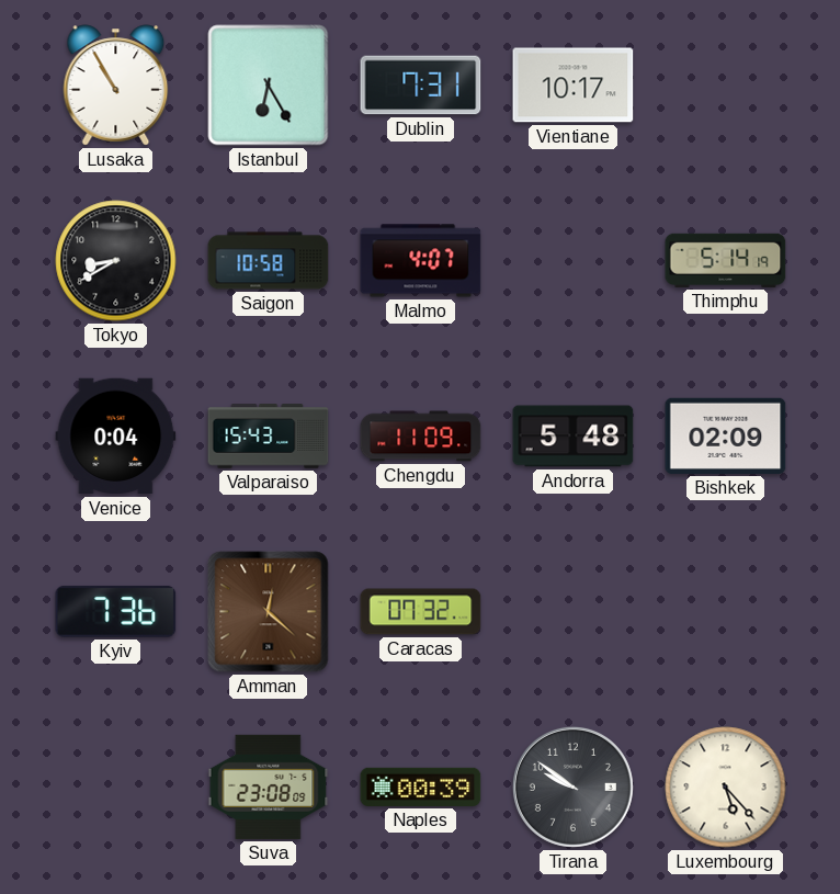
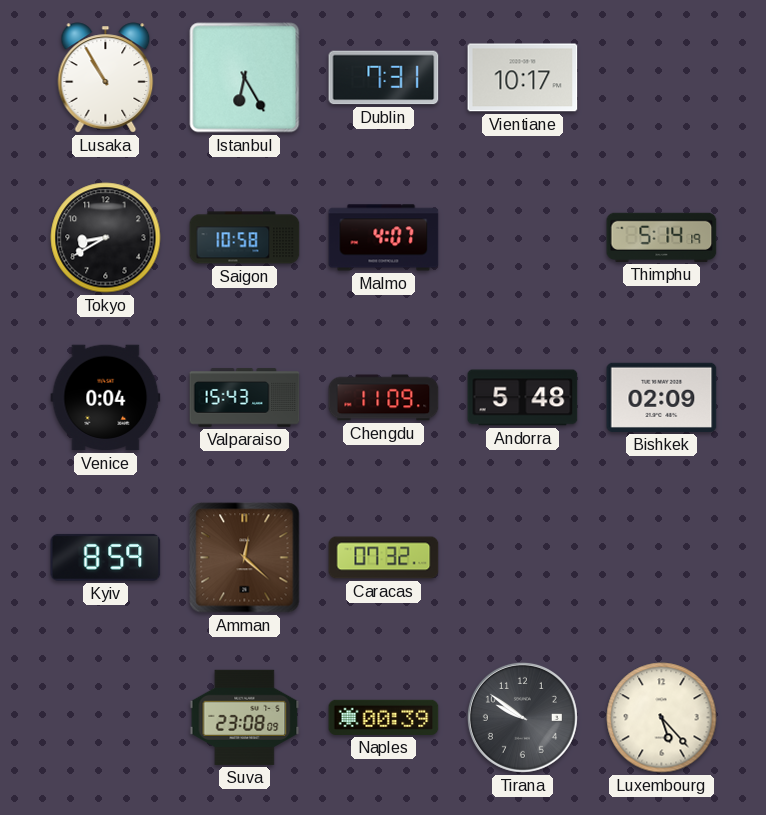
Kyiv: 7:36 -> 8:59
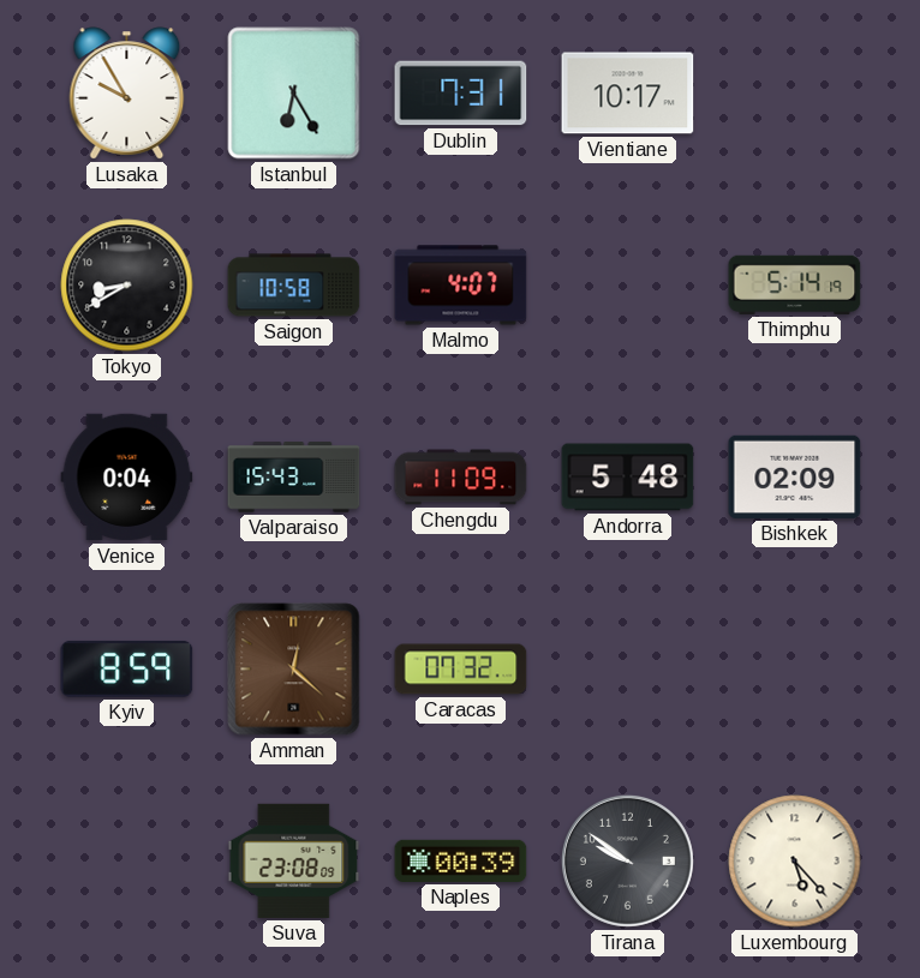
Lusaka: 10:55 -> 9:55
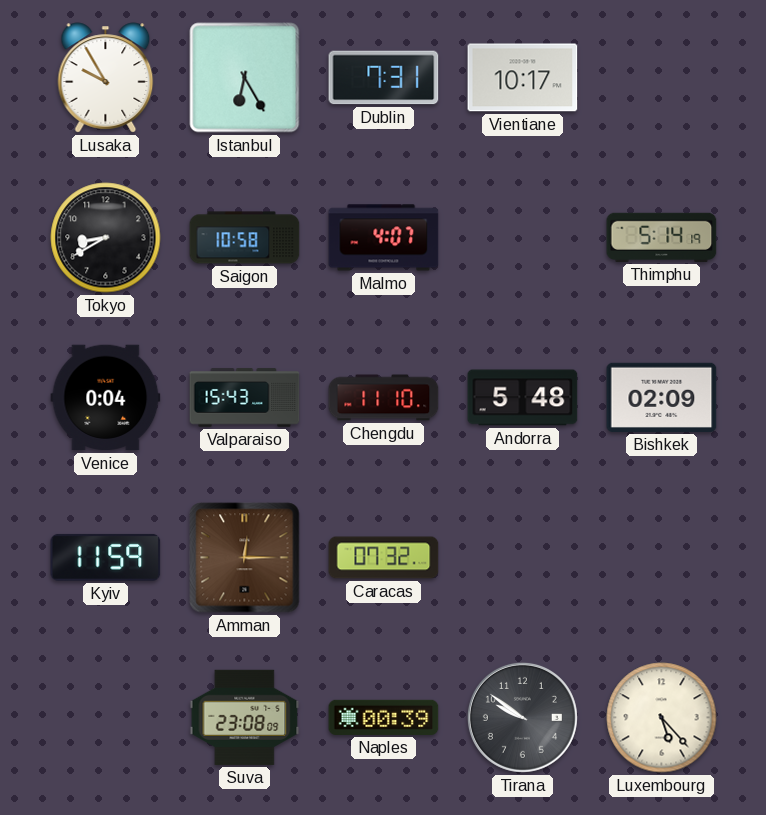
Chengdu: 11:09 -> 11:10
Kyiv: 8:59 -> 11:59
Amman: 12:22 -> 12:15
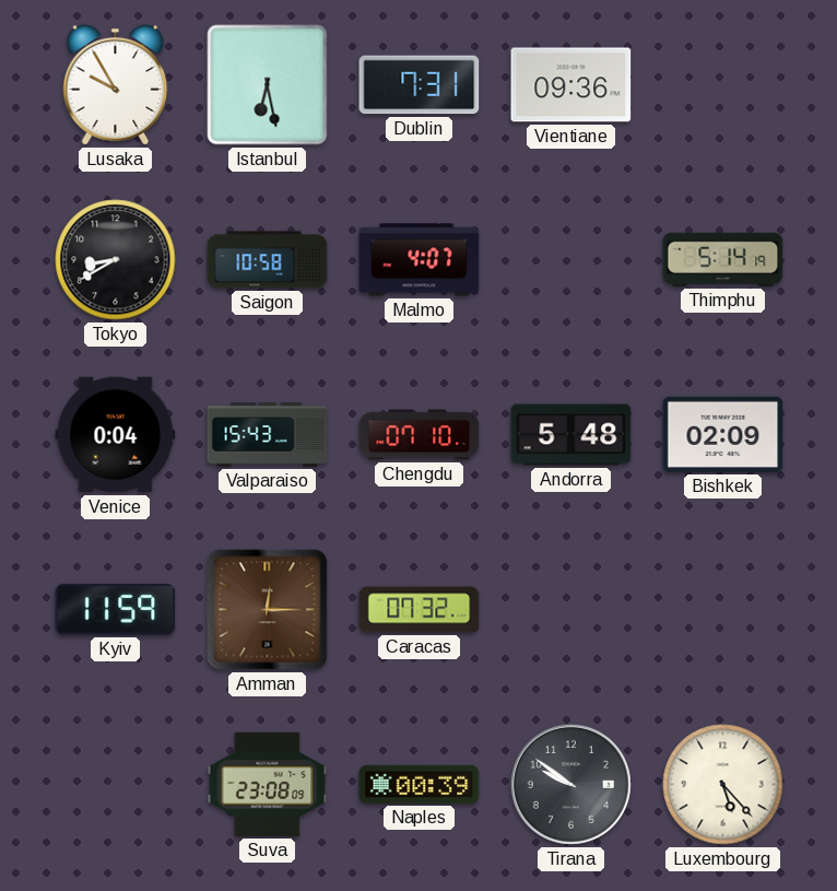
Istanbul: 6:25 -> 6:28
Vientiane: 10:17 -> 09:36
Chengdu: 11:10 -> 07:10
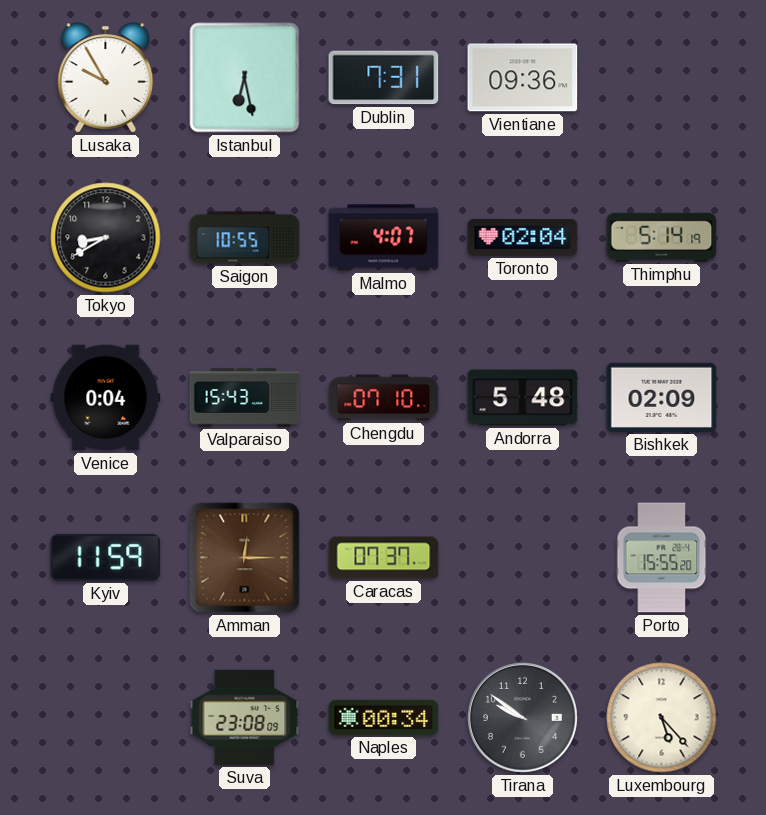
Saigon: 10:58 -> 10:55
Toronto: none -> 02:04
Caracas: 07:32 -> 07:37
Porto: none -> 15:55
Naples: 00:39 -> 00:34
